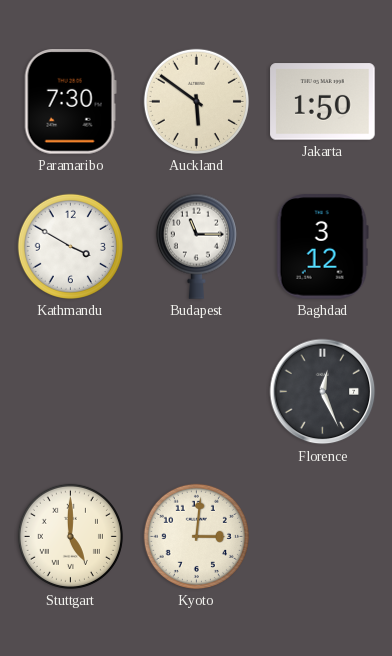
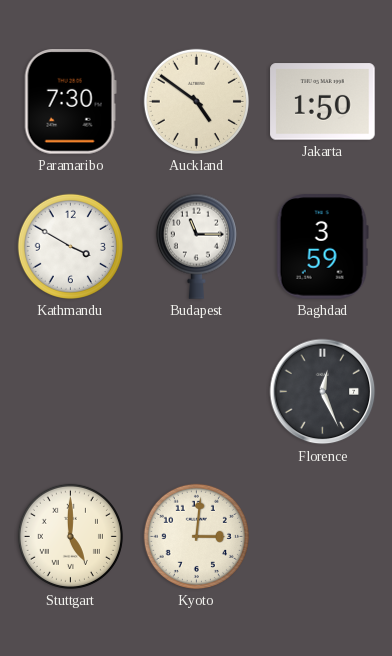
Auckland: 5:51 -> 4:51
Baghdad: 3:12 -> 3:59
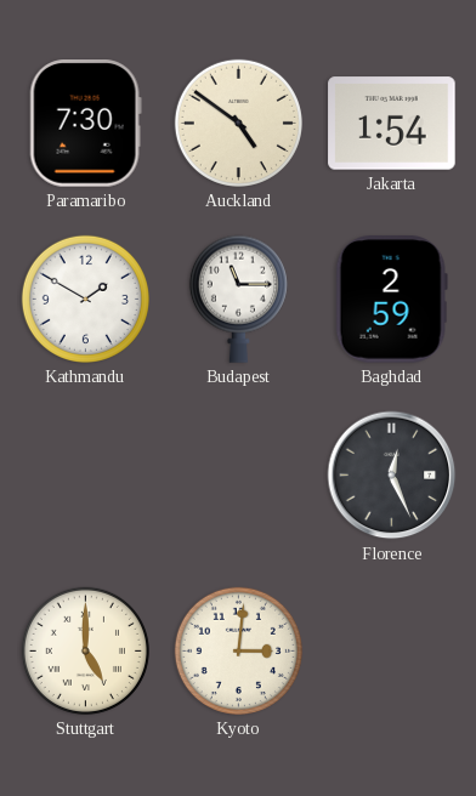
Jakarta: 1:50 -> 1:54
Kathmandu: 3:50 -> 1:50
Baghdad: 3:59 -> 2:59
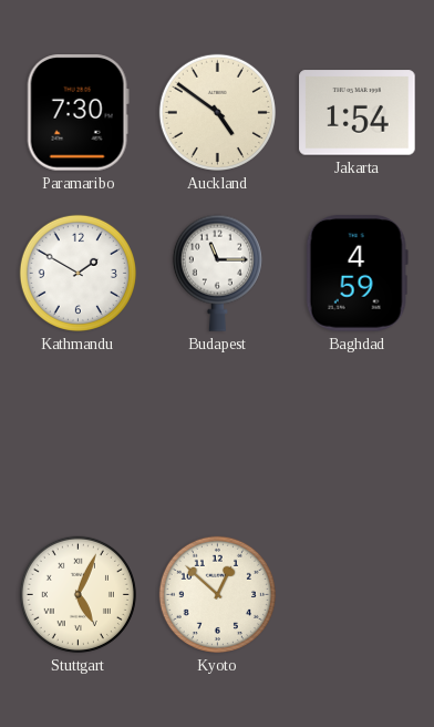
Baghdad: 2:59 -> 4:59
Florence: 12:26 -> none
Stuttgart: 5:00 -> 5:04
Kyoto: 3:01 -> 12:52
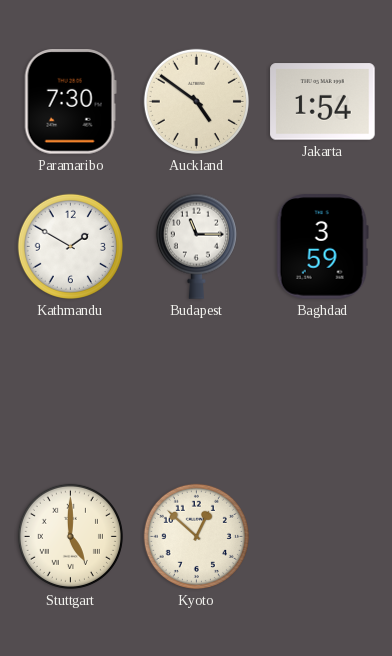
Baghdad: 4:59 -> 3:59
Stuttgart: 5:04 -> 5:00
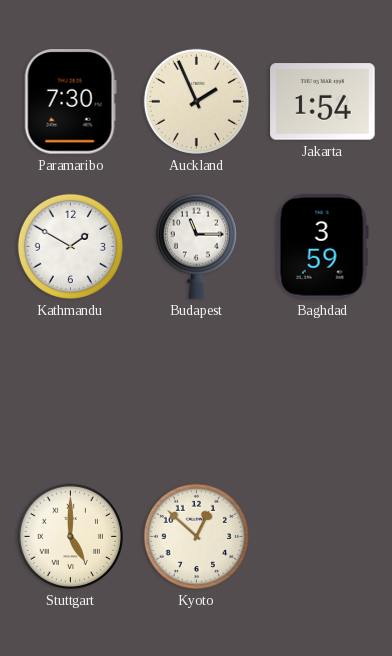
Auckland: 4:51 -> 1:56
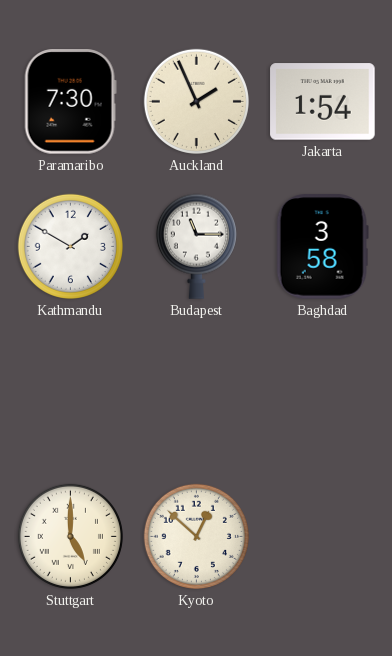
Baghdad: 3:59 -> 3:58
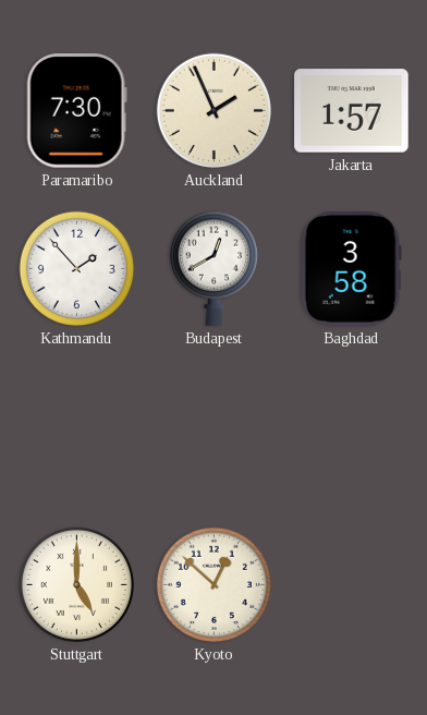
Jakarta: 1:54 -> 1:57
Kathmandu: 1:50 -> 1:53
Budapest: 11:15 -> 12:40
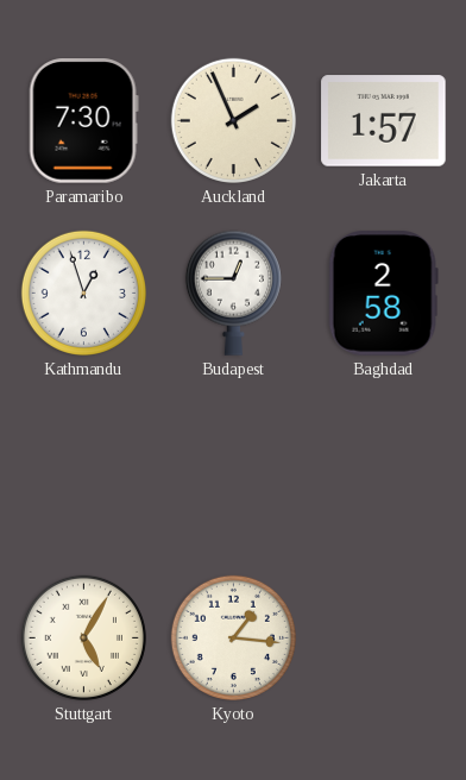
Kathmandu: 1:53 -> 12:57
Budapest: 12:40 -> 12:45
Baghdad: 3:58 -> 2:58
Stuttgart: 5:00 -> 5:05
Kyoto: 12:52 -> 1:16
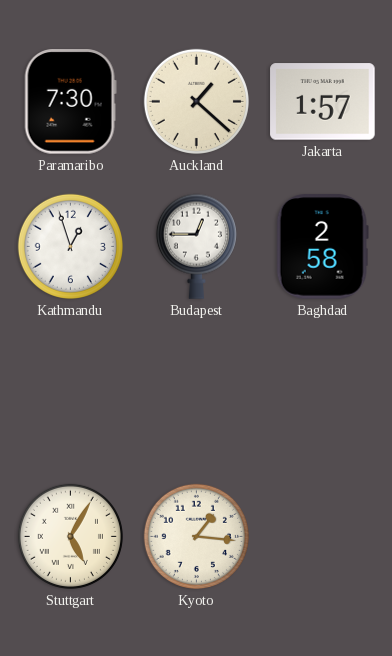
Auckland: 1:56 -> 1:22
